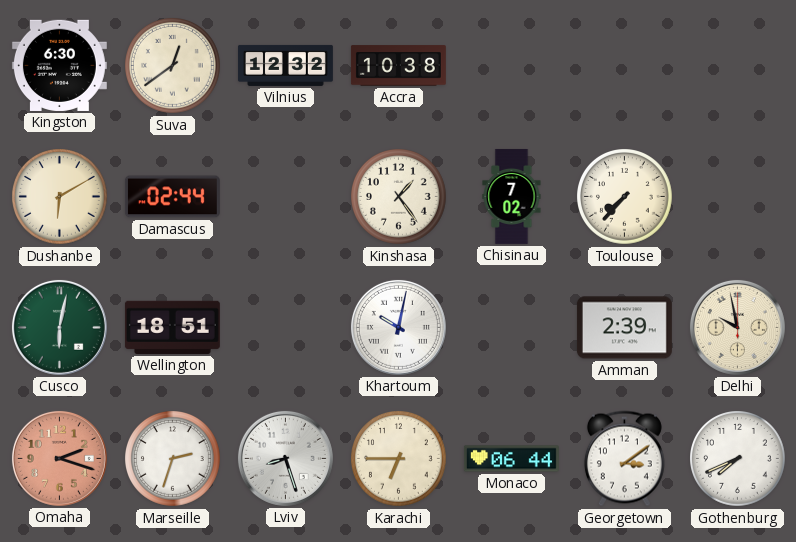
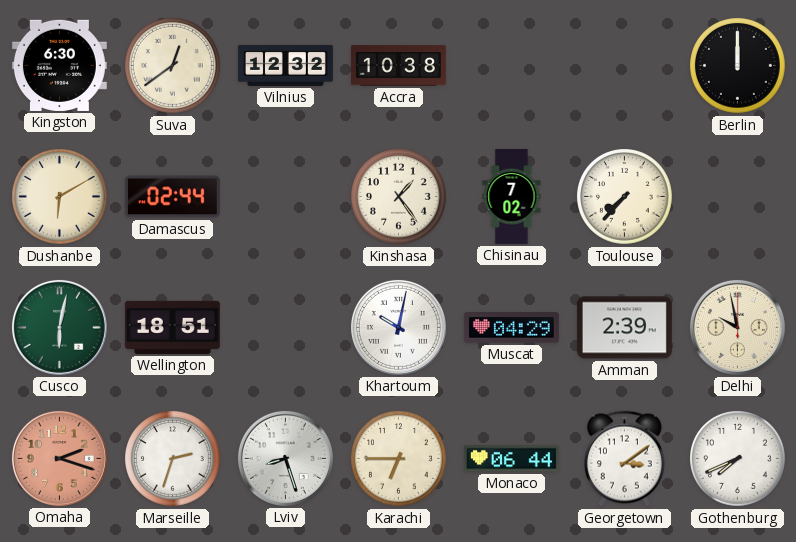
Berlin: none -> 12:00
Muscat: none -> 04:29
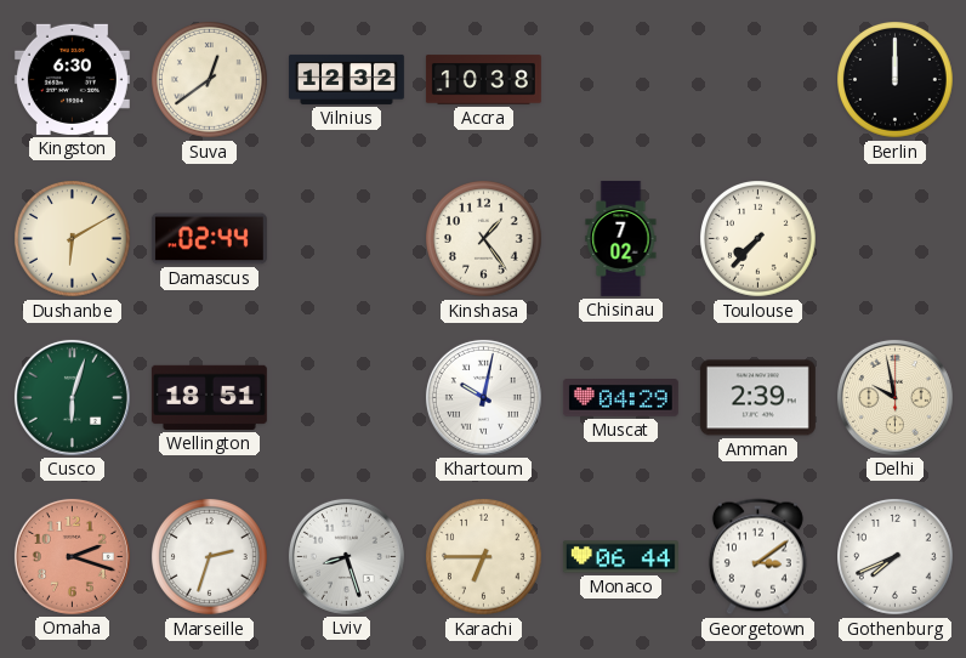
Cusco: 6:02 -> 6:03
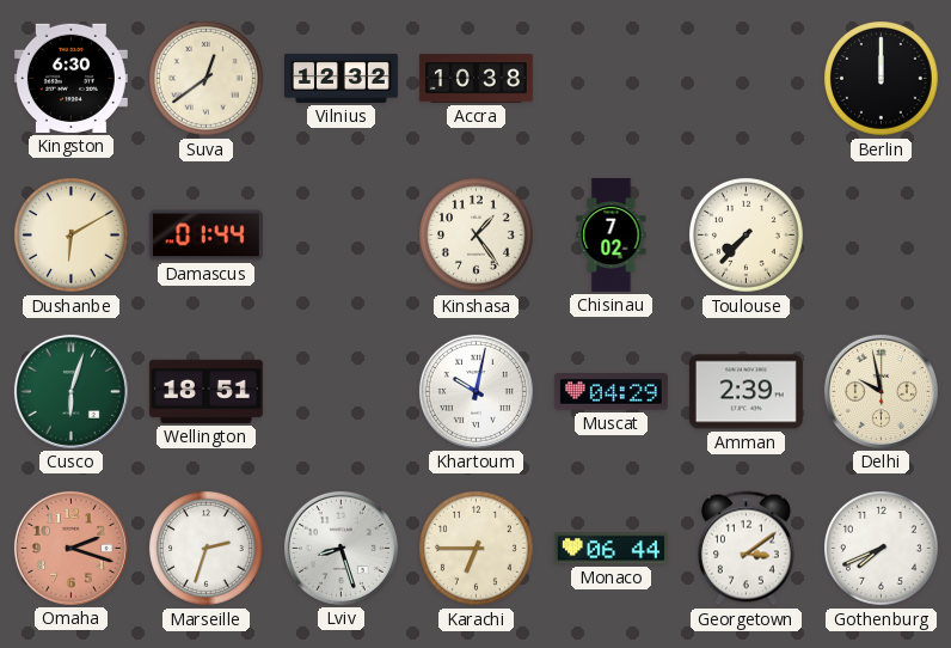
Damascus: 02:44 -> 01:44
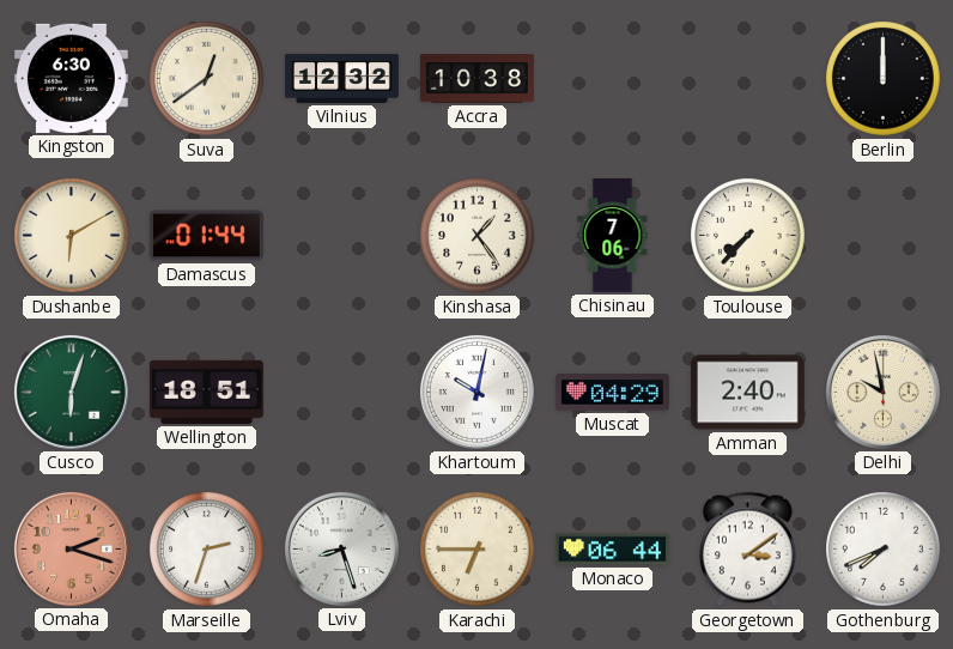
Chisinau: 7:02 -> 7:06
Amman: 2:39 -> 2:40
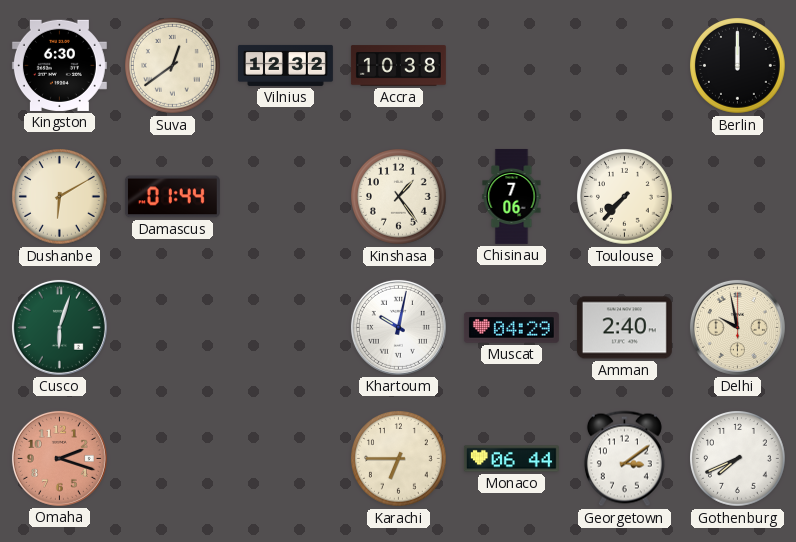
Wellington: 18:51 -> none
Marseille: 2:33 -> none
Lviv: 8:27 -> none
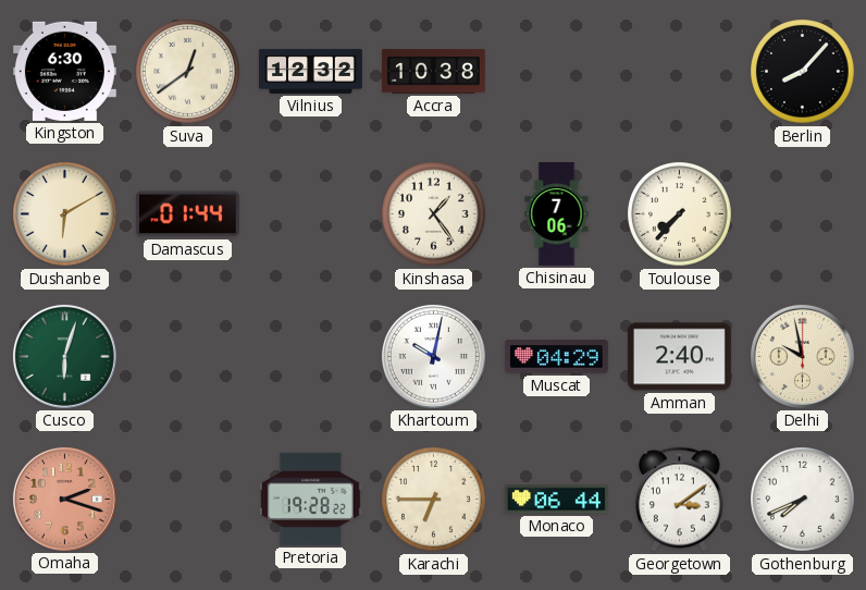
Berlin: 12:00 -> 8:07
Pretoria: none -> 19:28
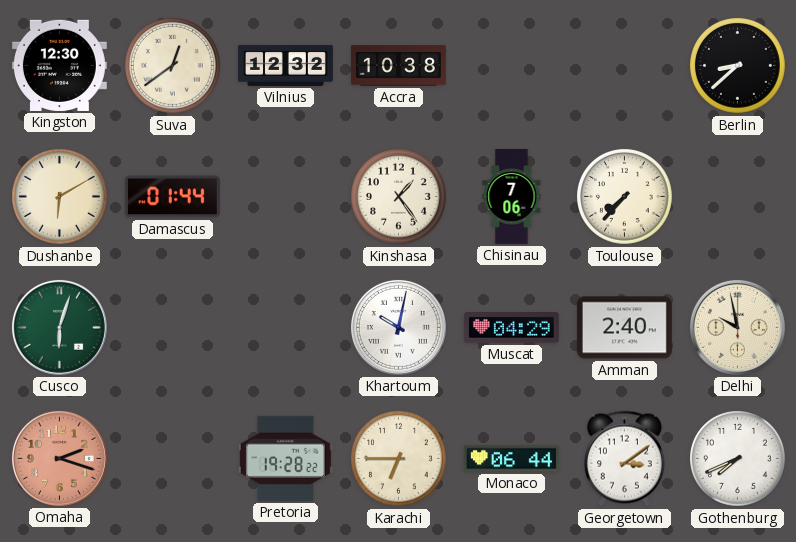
Kingston: 6:30 -> 12:30
Berlin: 8:07 -> 8:38
